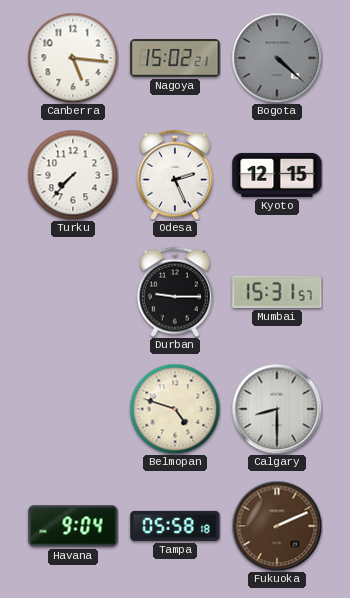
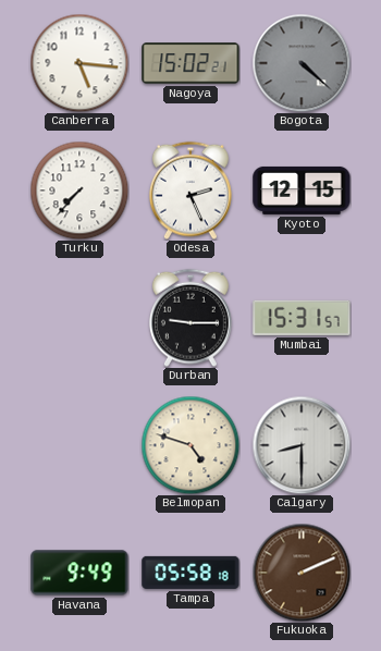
Havana: 9:04 -> 9:49
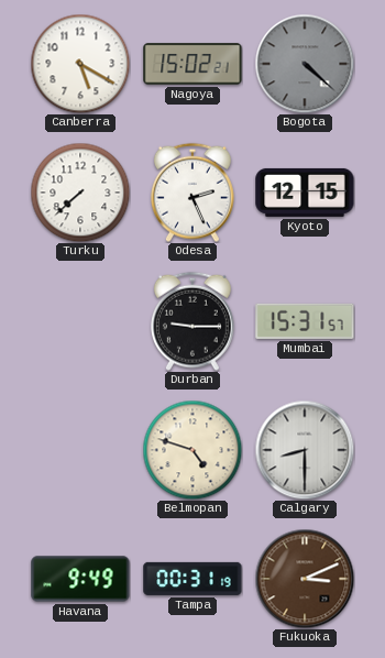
Canberra: 5:16 -> 5:20
Turku: 7:37 -> 7:38
Tampa: 05:58 -> 00:31
Fukuoka: 2:11 -> 3:11
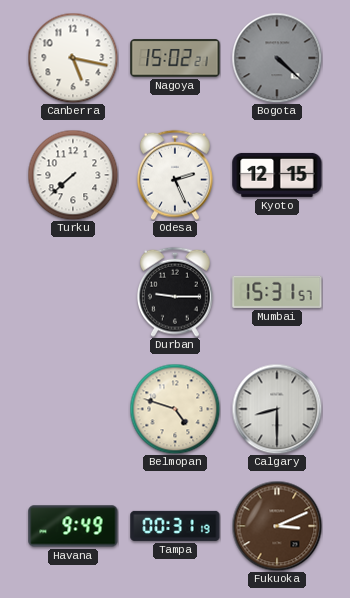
Canberra: 5:20 -> 5:17
